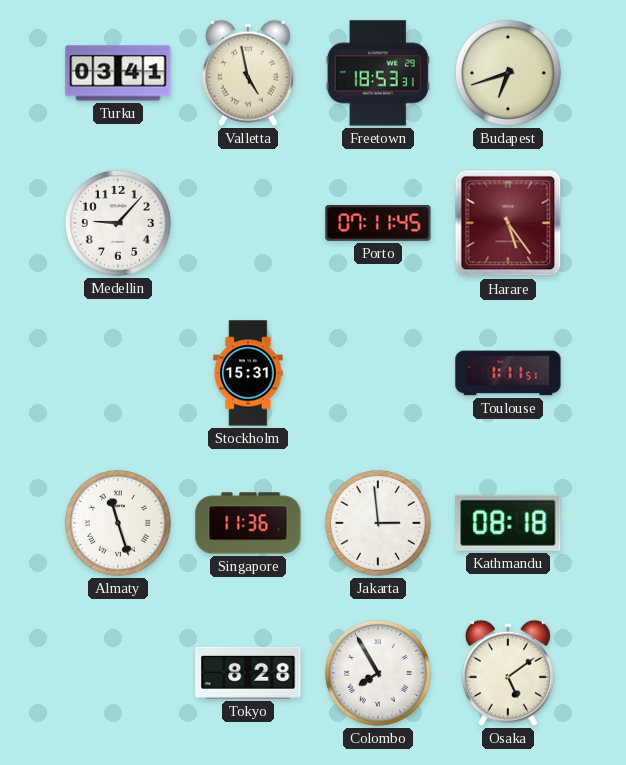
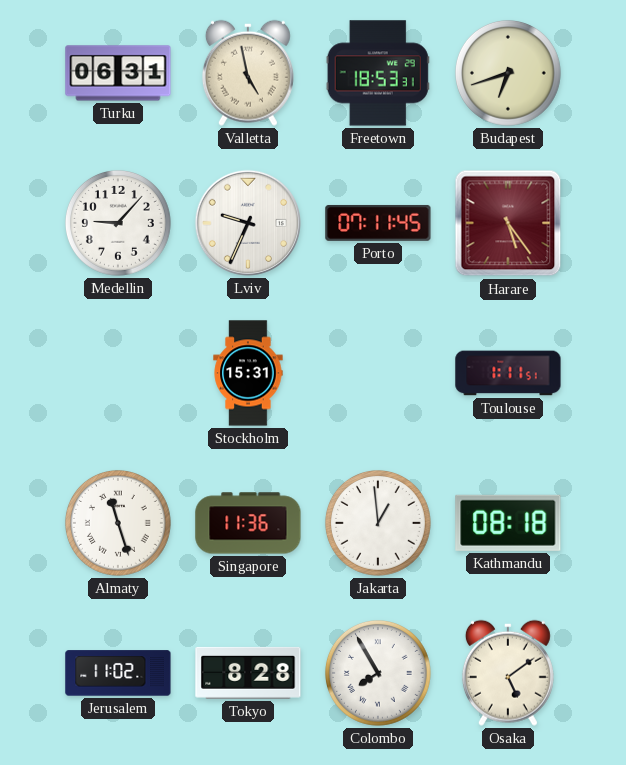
Turku: 03:41 -> 06:31
Lviv: none -> 9:34
Jakarta: 2:59 -> 12:59
Jerusalem: none -> 11:02
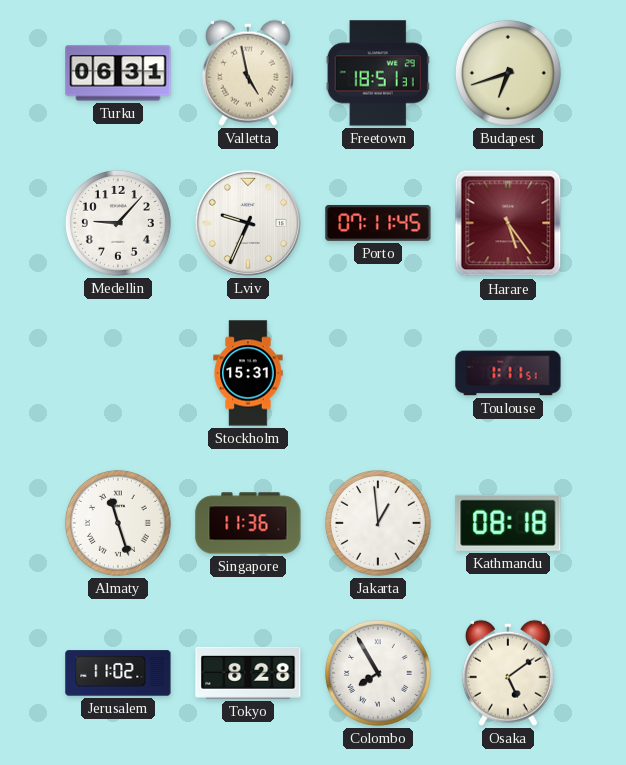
Freetown: 18:53 -> 18:51
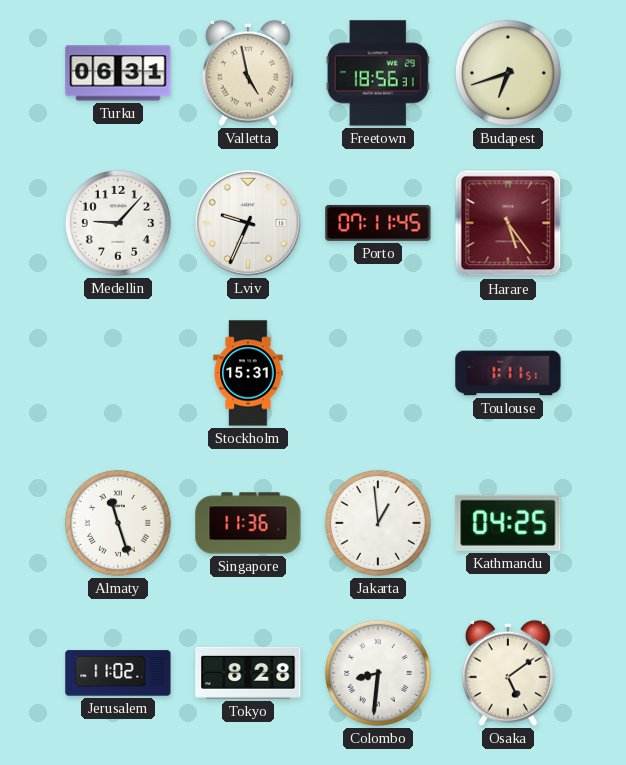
Freetown: 18:51 -> 18:56
Kathmandu: 08:18 -> 04:25
Colombo: 7:55 -> 8:31
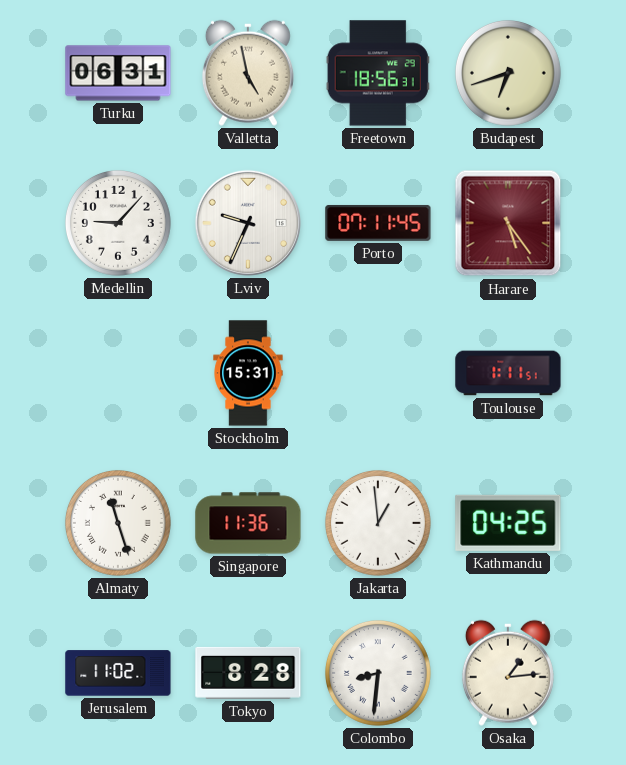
Osaka: 5:09 -> 1:14
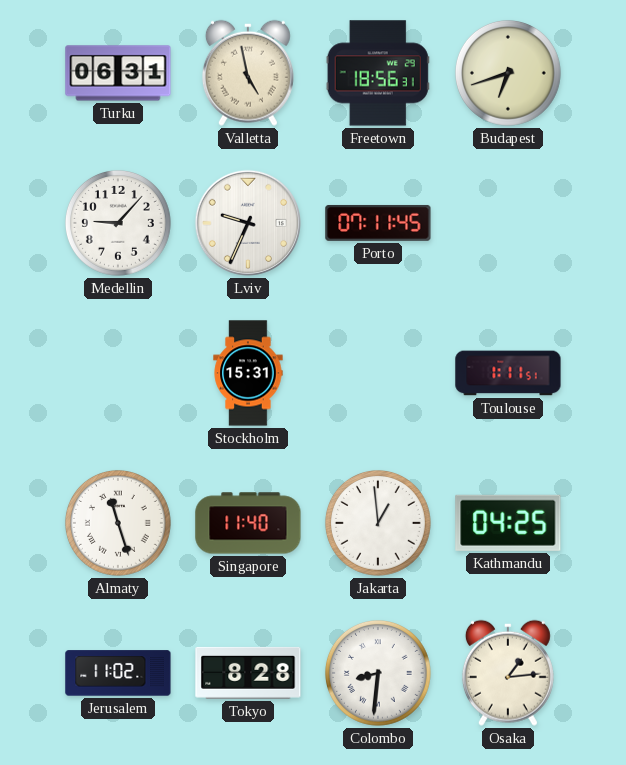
Harare: 5:24 -> none
Singapore: 11:36 -> 11:40
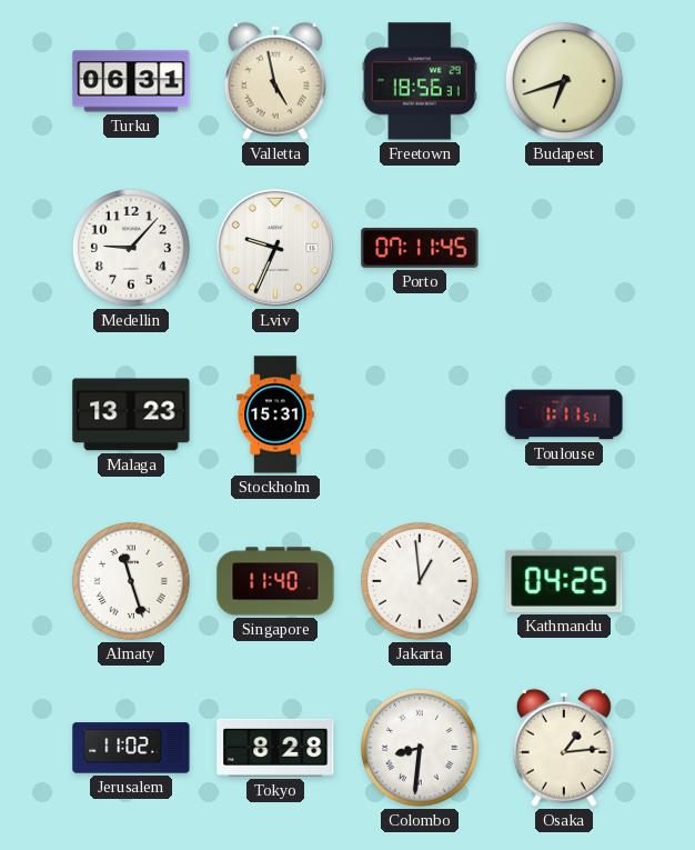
Malaga: none -> 13:23
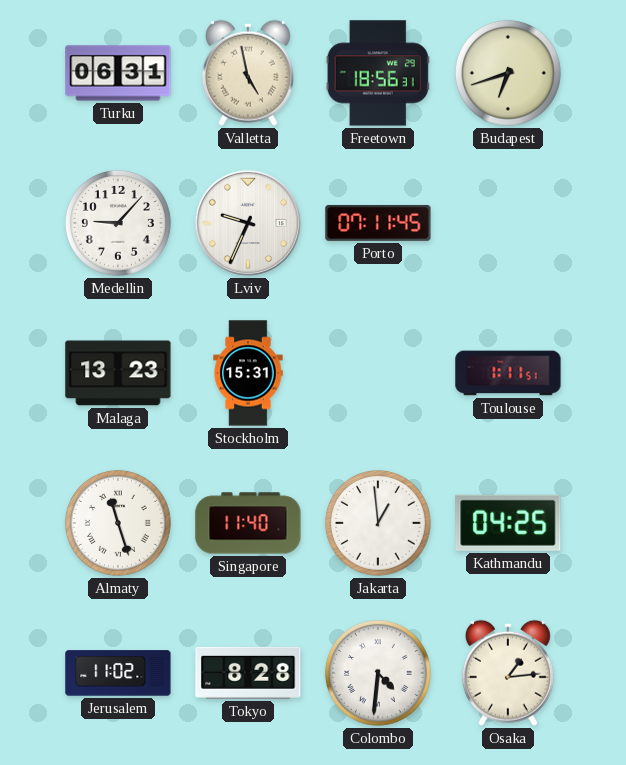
Colombo: 8:31 -> 4:31
